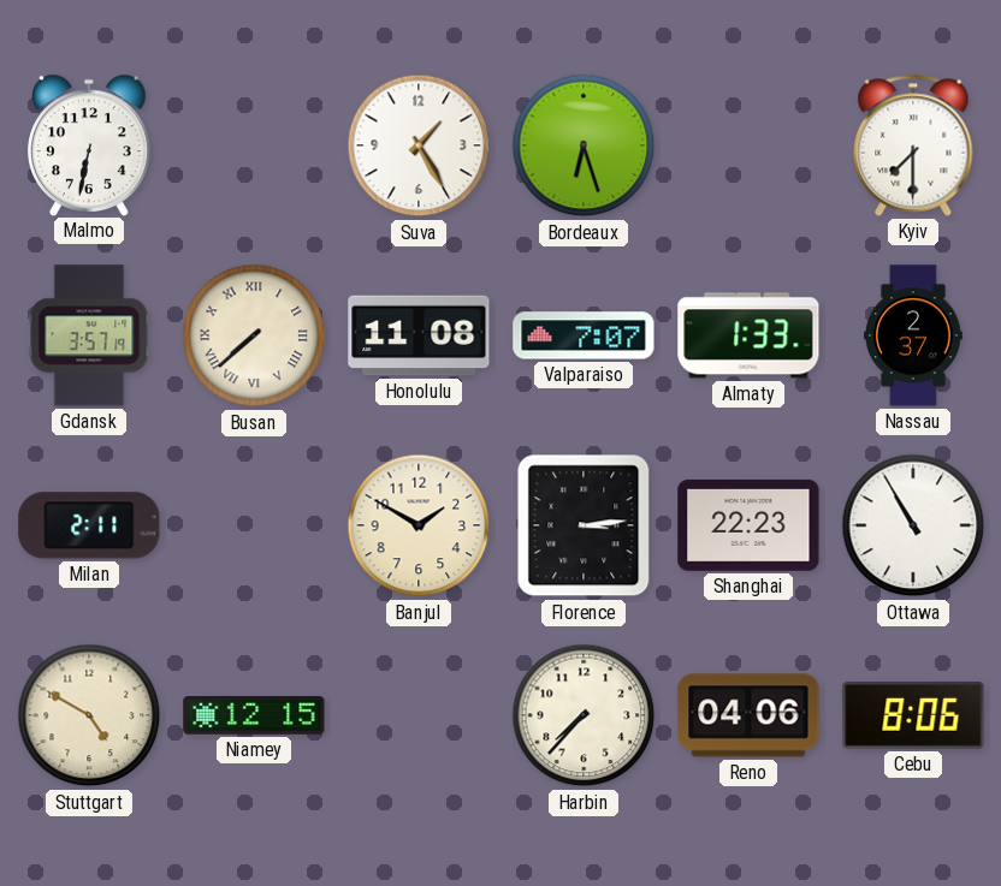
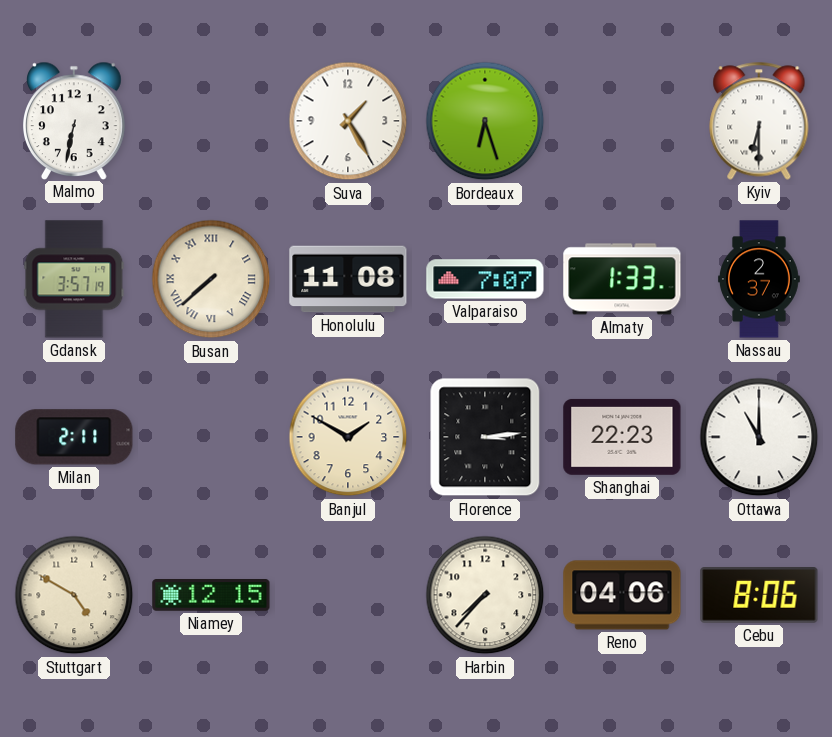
Kyiv: 7:30 -> 6:30
Ottawa: 10:55 -> 11:00
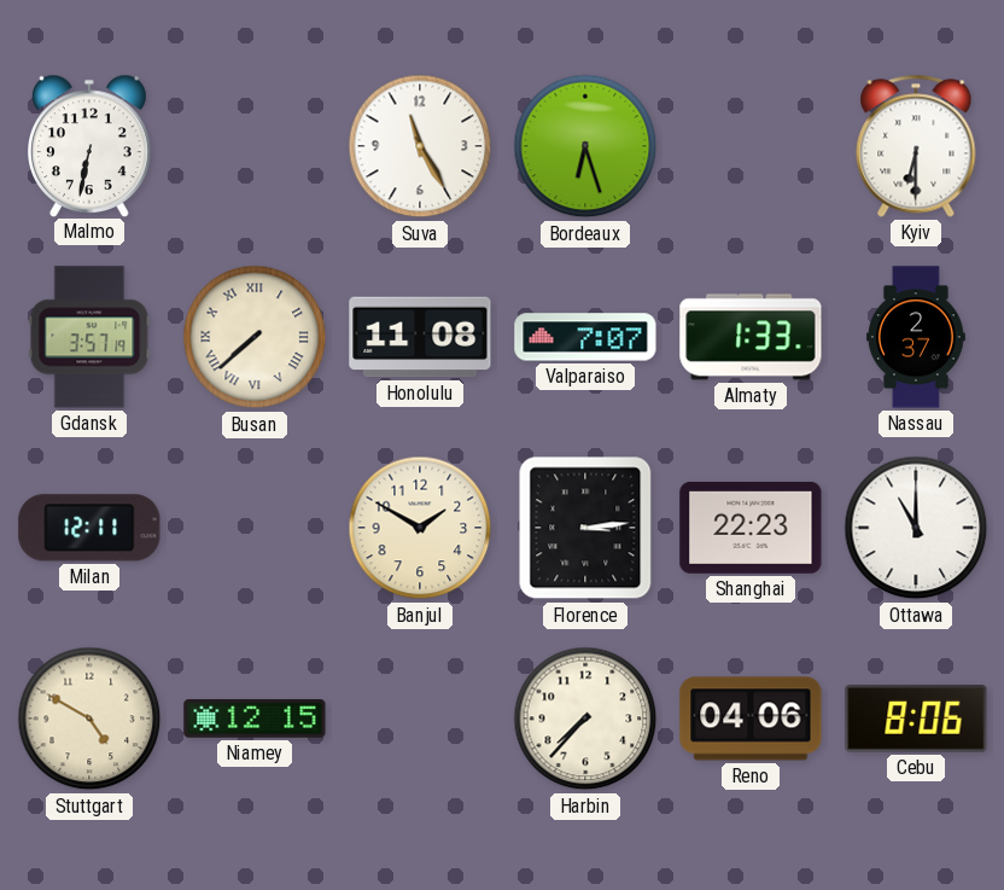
Suva: 1:25 -> 11:25
Milan: 2:11 -> 12:11
